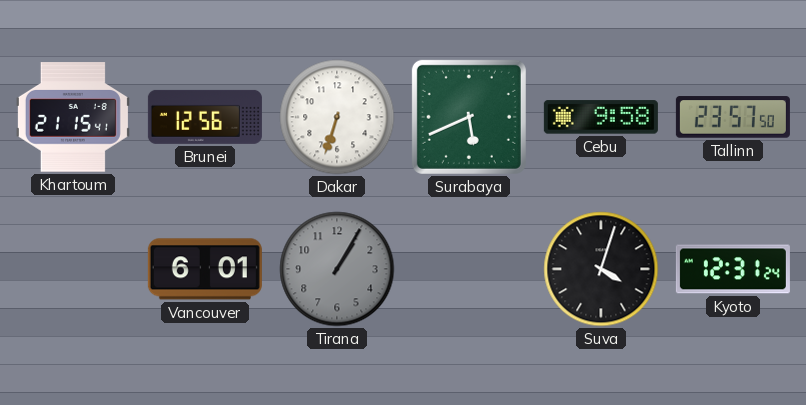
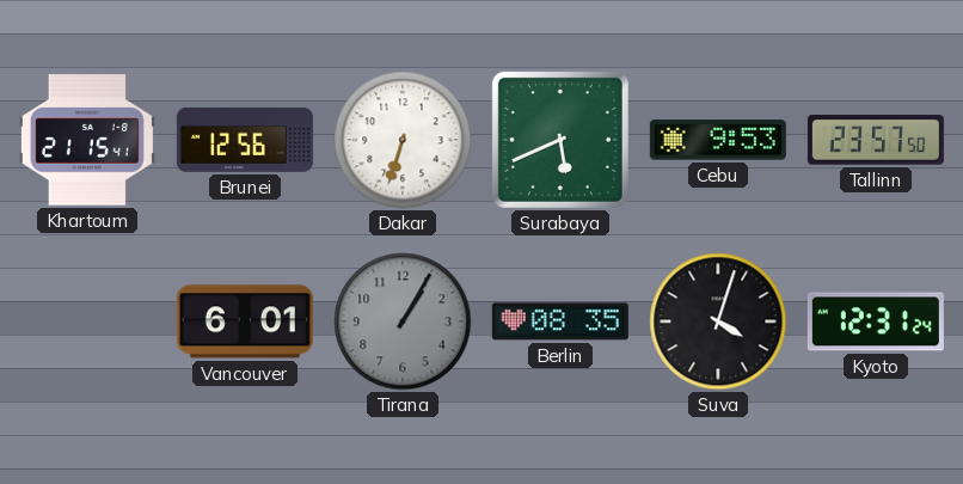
Cebu: 9:58 -> 9:53
Berlin: none -> 08:35
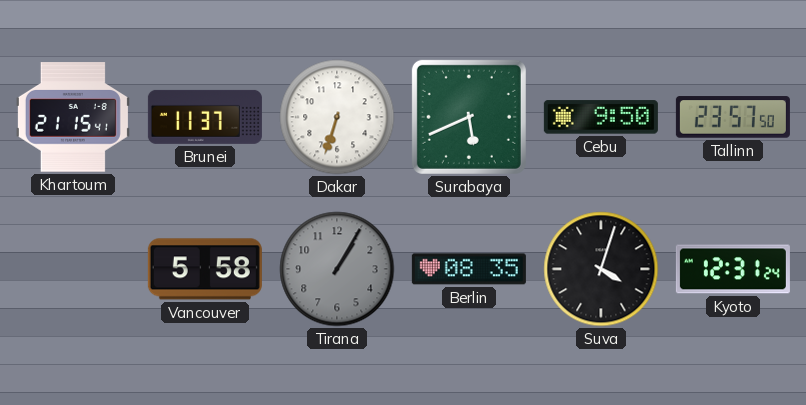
Brunei: 12:56 -> 11:37
Cebu: 9:53 -> 9:50
Vancouver: 6:01 -> 5:58
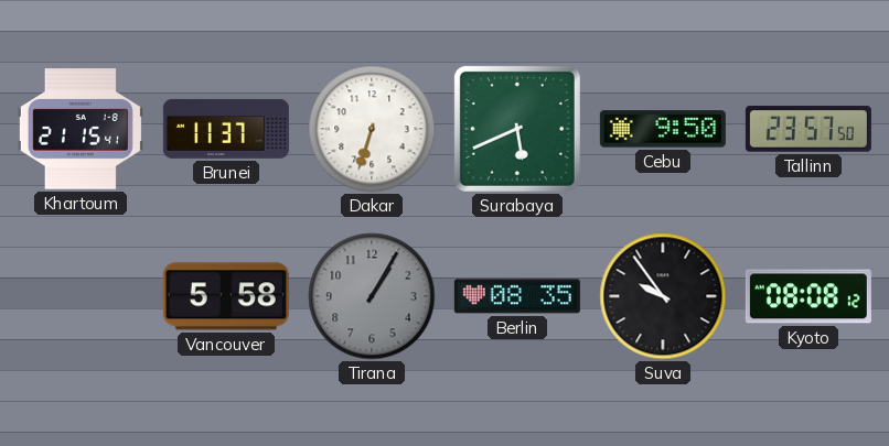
Suva: 4:03 -> 9:54
Kyoto: 12:31 -> 08:08
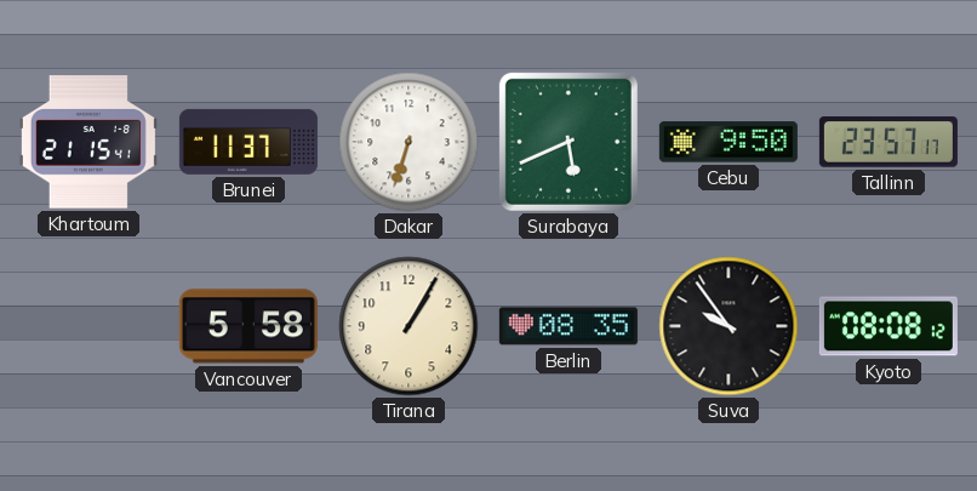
Tallinn: 23:57:50 -> 23:57:17
Tirana dial: grey -> cream
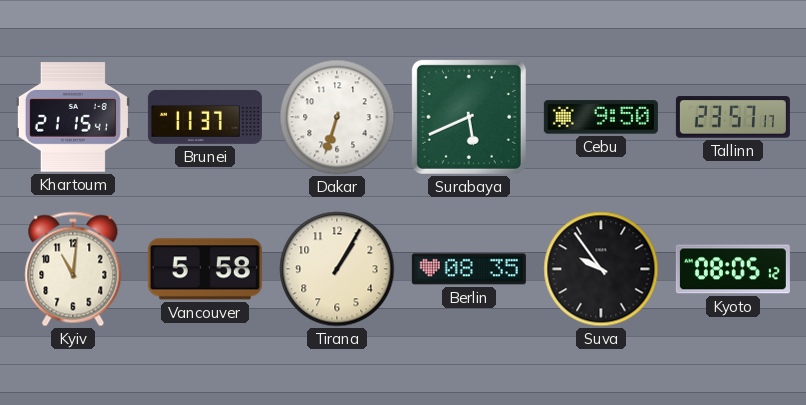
Kyiv: none -> 11:01
Kyoto: 08:08 -> 08:05
